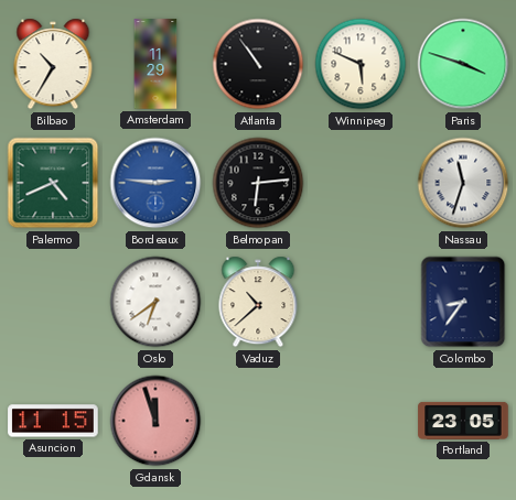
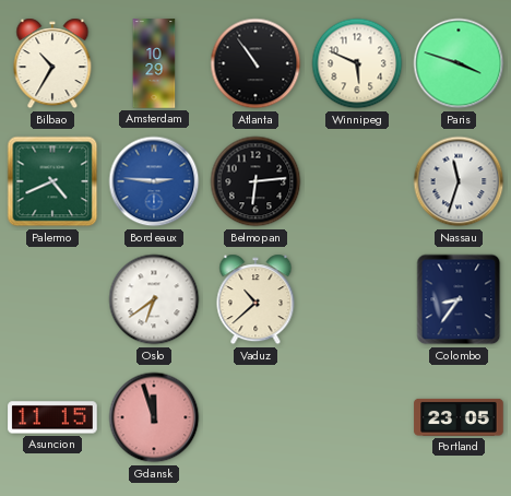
Amsterdam: 11:29 -> 10:29
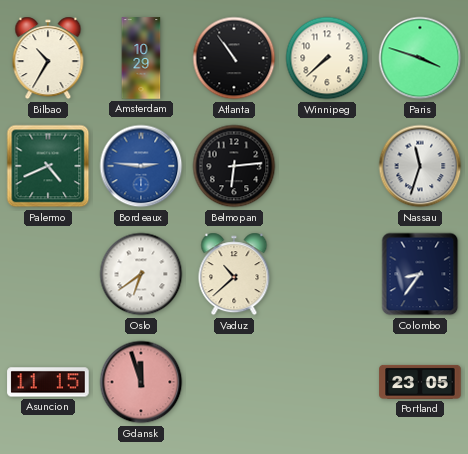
Winnipeg: 5:49 -> 7:38
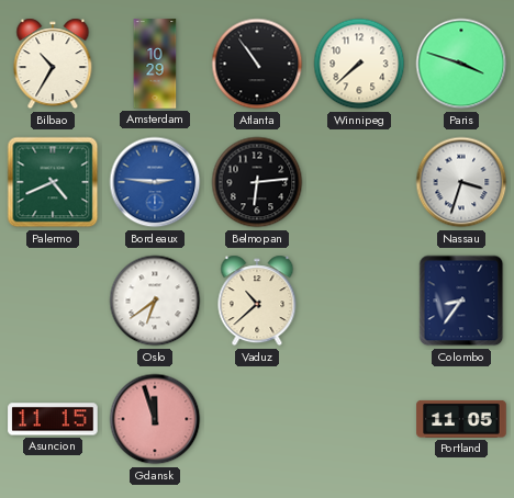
Nassau: 11:33 -> 3:33
Portland: 23:05 -> 11:05
